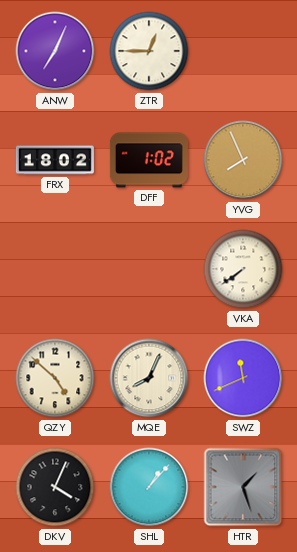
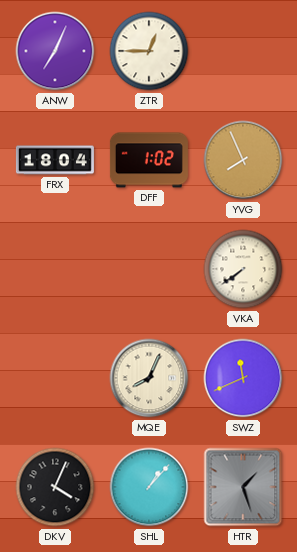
FRX: 18:02 -> 18:04
QZY: 4:52 -> none
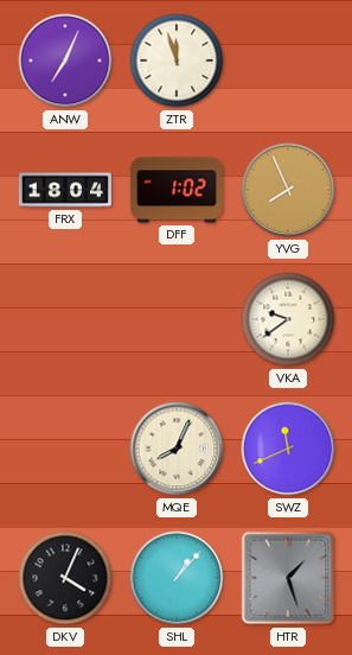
ZTR: 12:45 -> 11:57
VKA: 7:39 -> 9:39
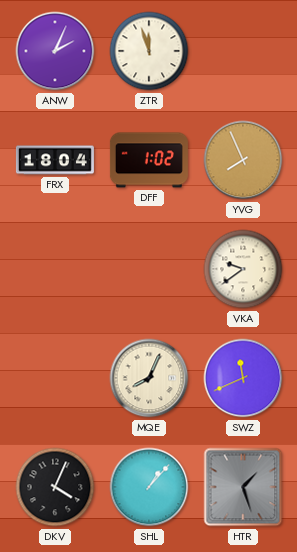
ANW: 7:04 -> 2:04
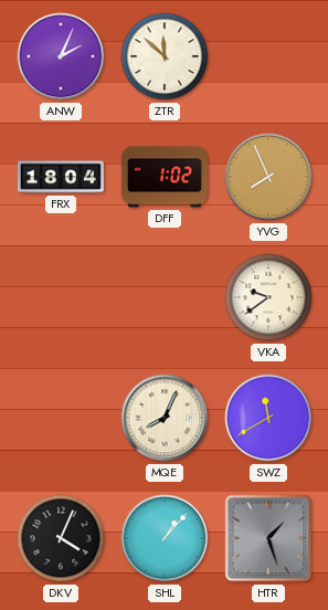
ZTR: 11:57 -> 11:52
SWZ: 11:41 -> 11:40
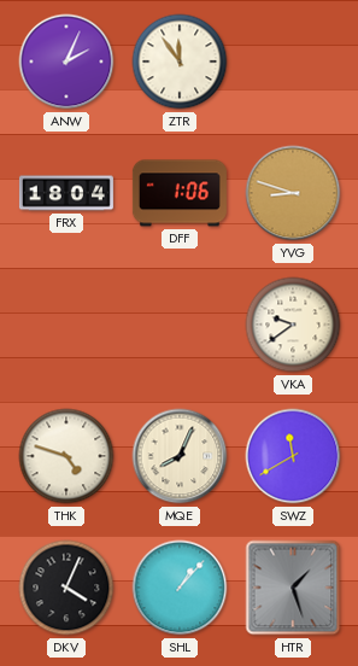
ZTR: 11:52 -> 11:54
DFF: 1:02 -> 1:06
YVG: 7:56 -> 8:48
THK: none -> 4:48
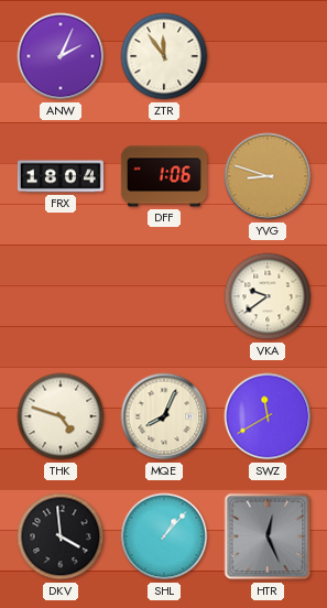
DKV: 4:04 -> 3:59
HTR: 1:27 -> 12:26
